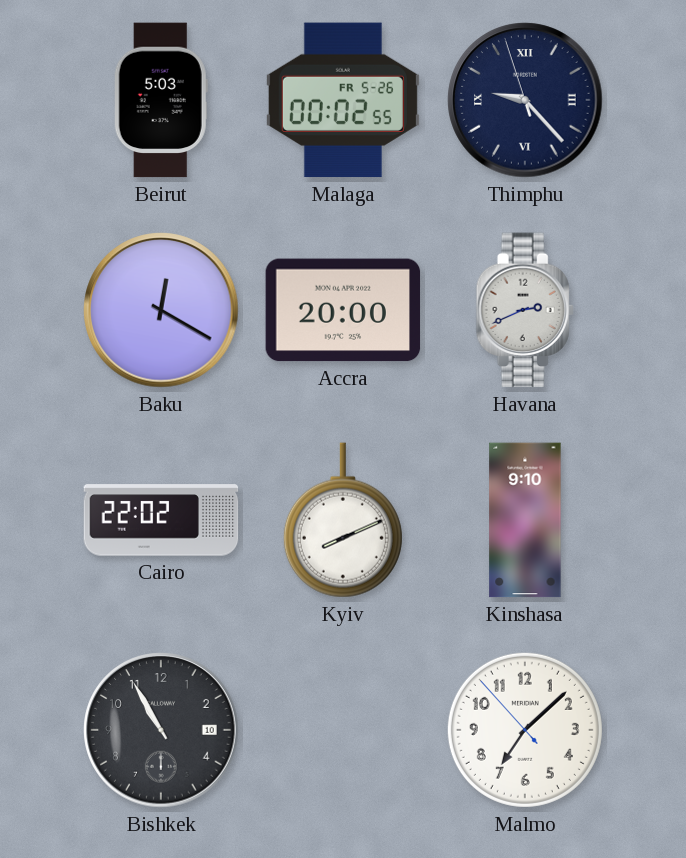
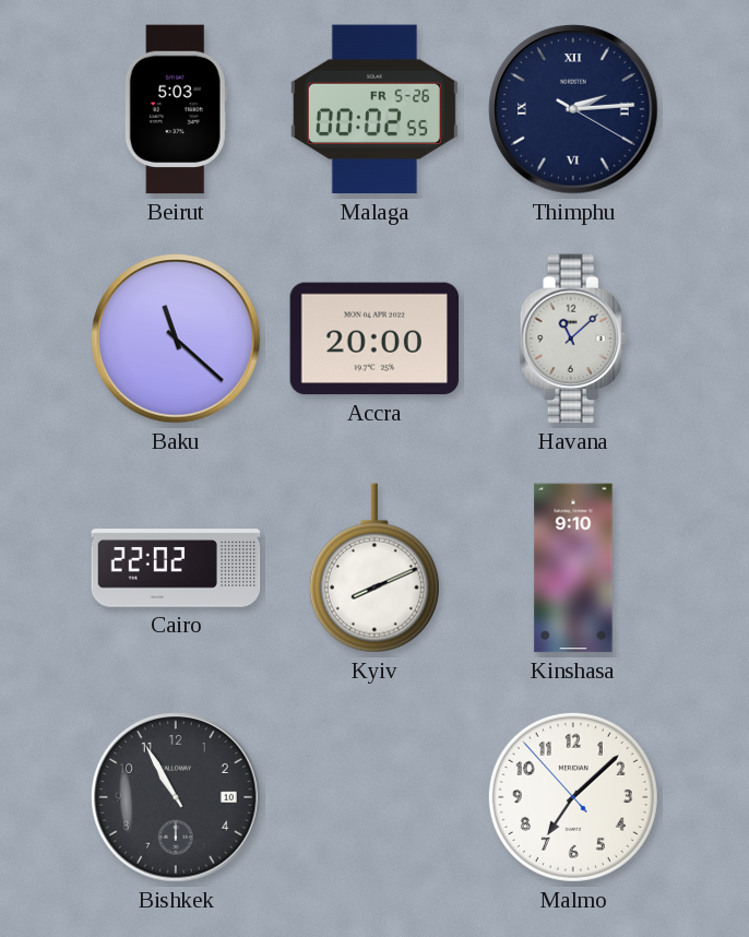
Thimphu: 9:22 -> 2:14
Baku: 12:20 -> 11:22
Havana: 2:41 -> 11:08
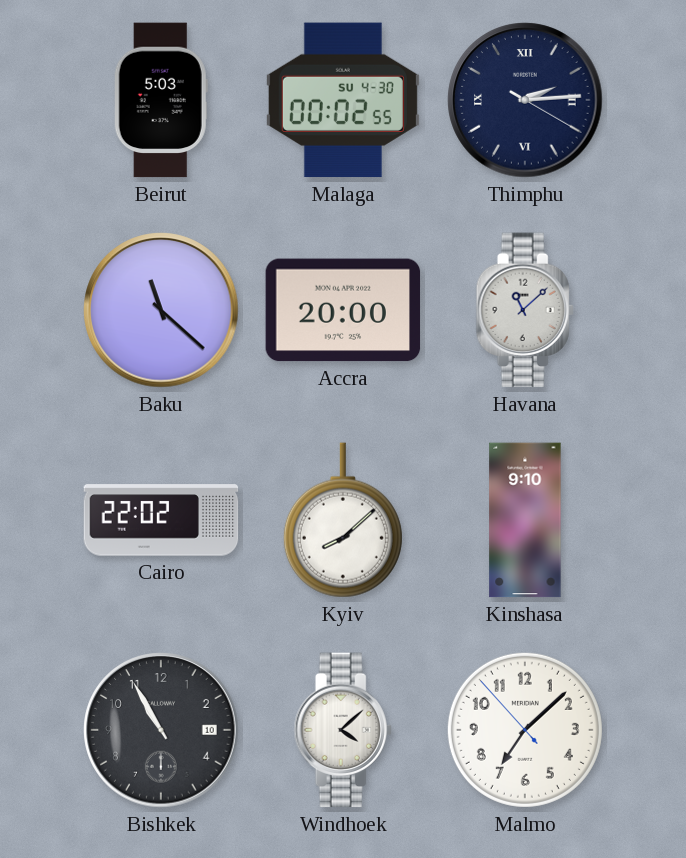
Malaga date: FR 5-26 -> SU 4-30
Kyiv: 8:11 -> 8:08
Windhoek: none -> 4:08
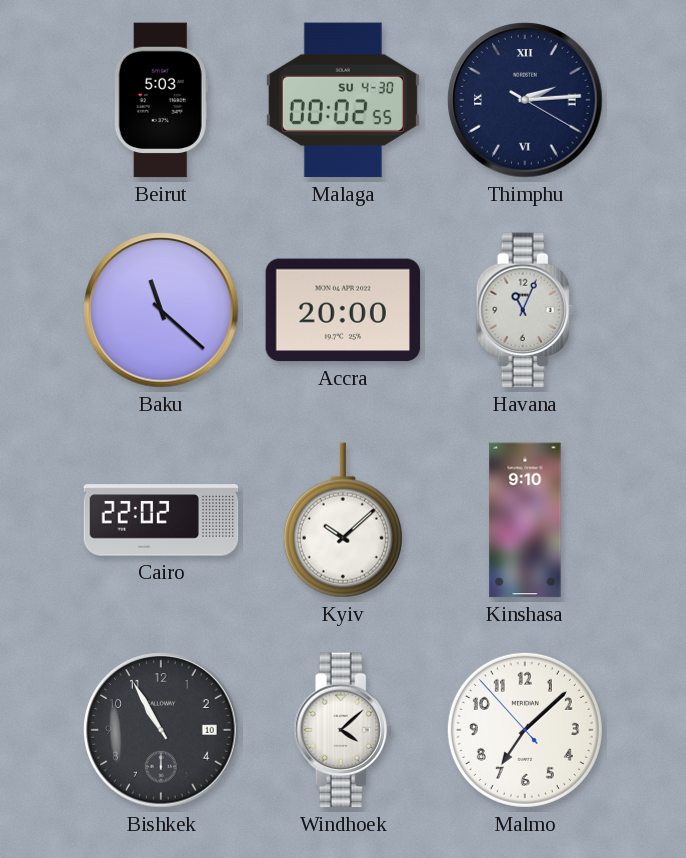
Havana: 11:08 -> 11:04
Kyiv: 8:08 -> 10:08
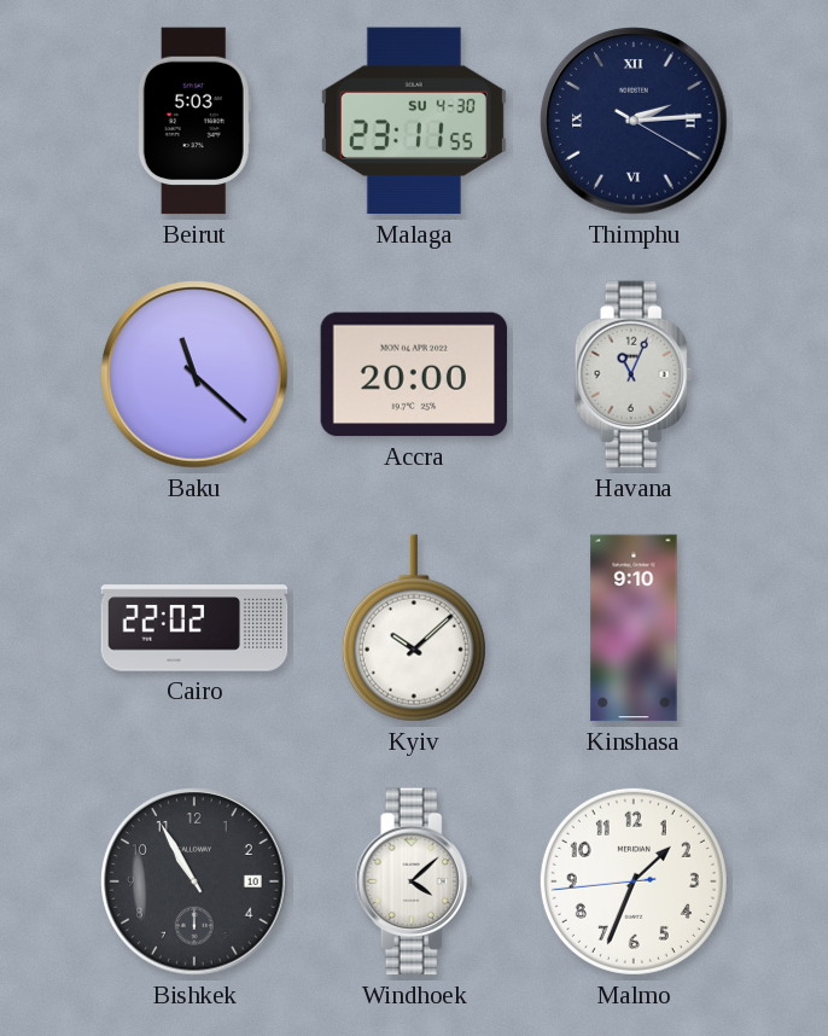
Malaga: 00:02 -> 23:11
Malmo: 7:07 -> 1:33
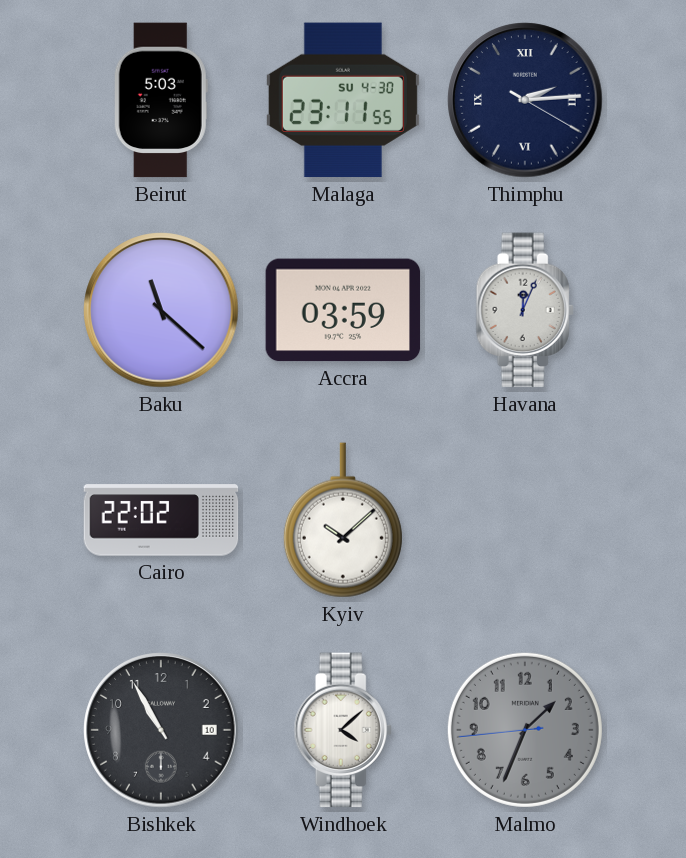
Accra: 20:00 -> 03:59
Havana: 11:04 -> 12:04
Kinshasa: 9:10 -> none
Malmo dial: white -> grey
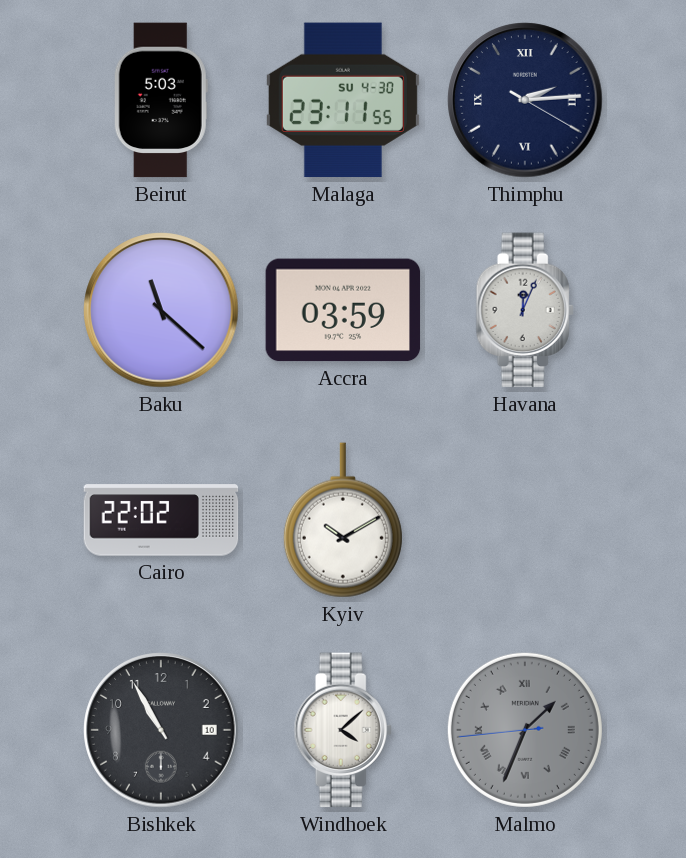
Kyiv: 10:08 -> 10:10
Malmo numerals: Arabic -> Roman
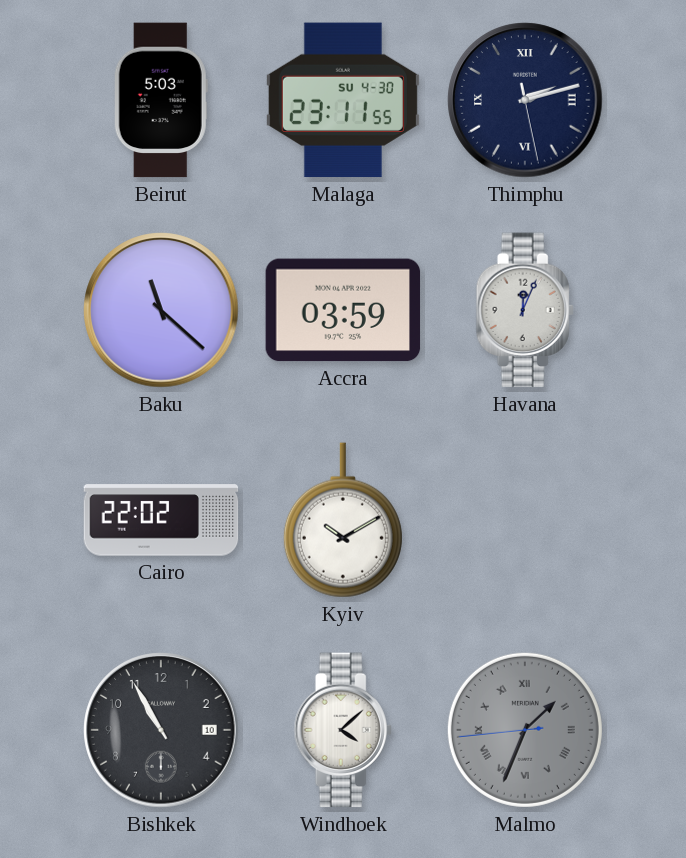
Thimphu: 2:14 -> 2:12
